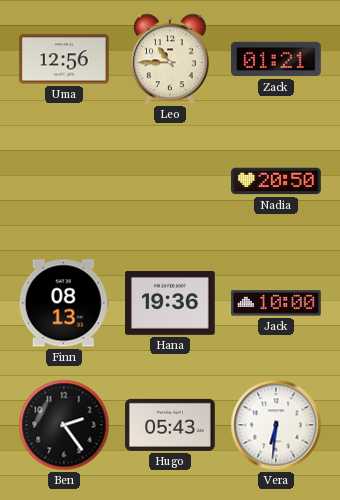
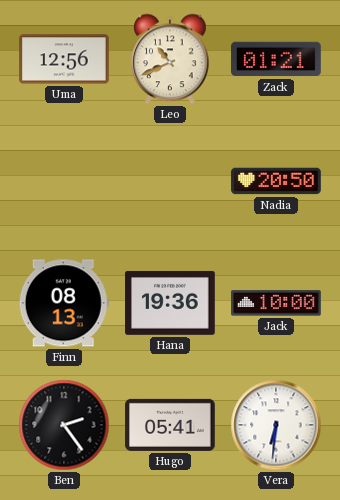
Leo: 10:45 -> 10:41
Hugo: 05:43 -> 05:41
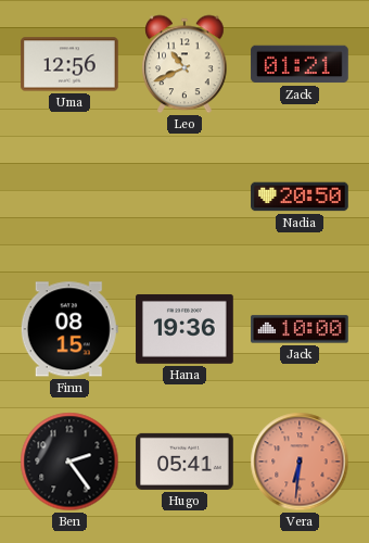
Finn: 08:13 -> 08:15
Vera dial: white -> salmon
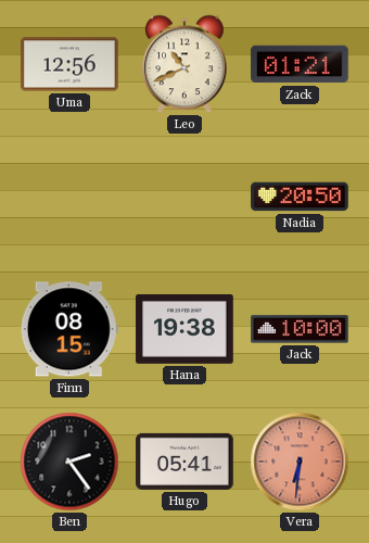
Hana: 19:36 -> 19:38
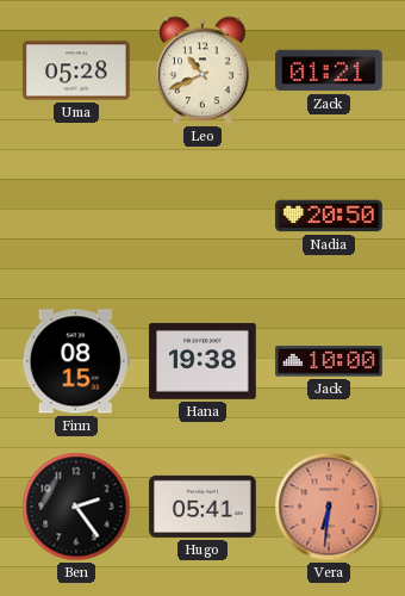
Uma: 12:56 -> 05:28
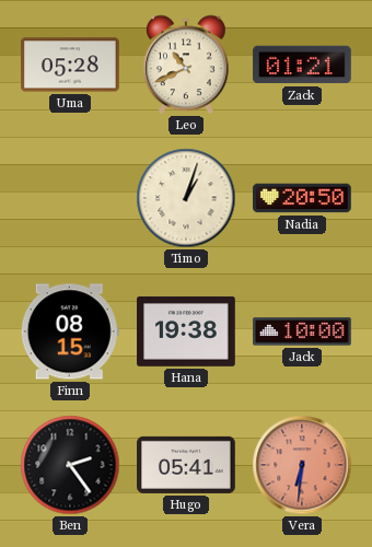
Timo: none -> 1:03
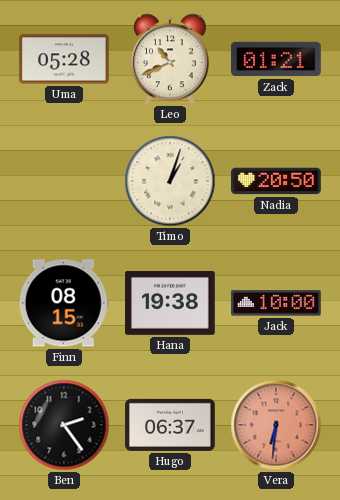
Hugo: 05:41 -> 06:37
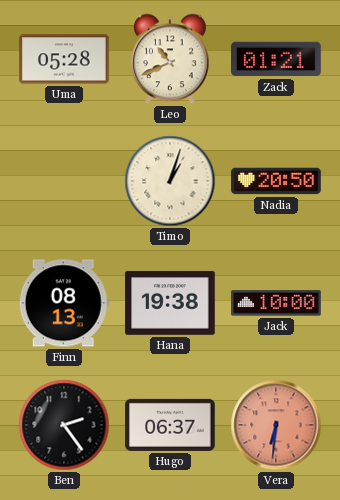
Finn: 08:15 -> 08:13
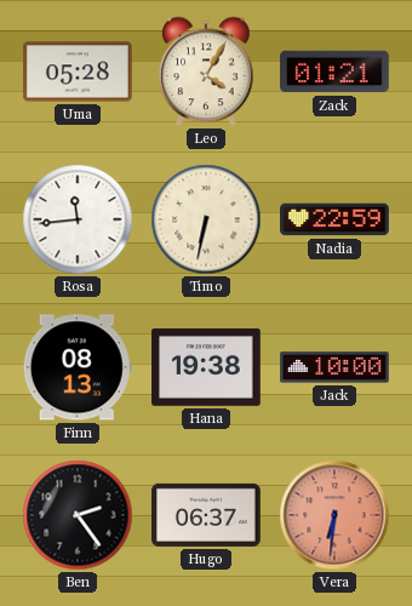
Leo: 10:41 -> 4:05
Rosa: none -> 11:44
Timo: 1:03 -> 6:32
Nadia: 20:50 -> 22:59
